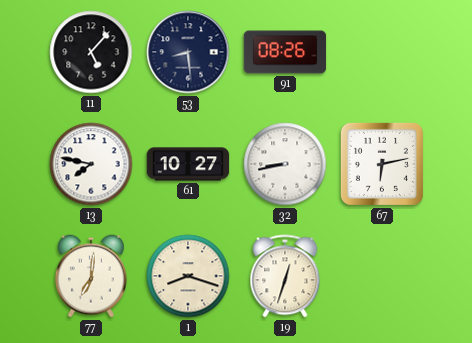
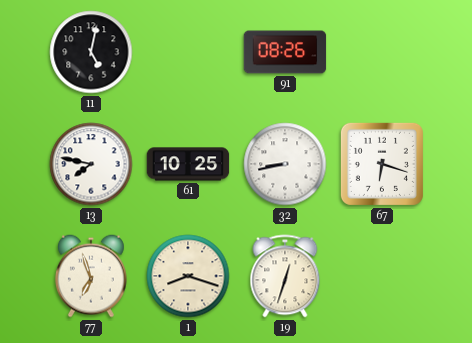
11: 5:07 -> 5:02
53: 8:29 -> none
61: 10:27 -> 10:25
67: 6:13 -> 6:18
77: 7:01 -> 6:57
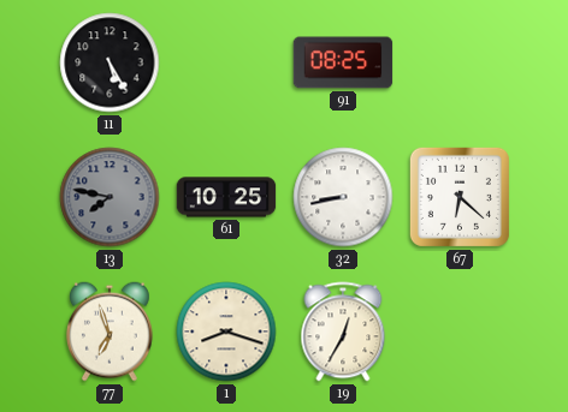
11: 5:02 -> 5:25
91: 08:26 -> 08:25
13 dial: white -> grey
67: 6:18 -> 6:22
19: 12:33 -> 12:35
